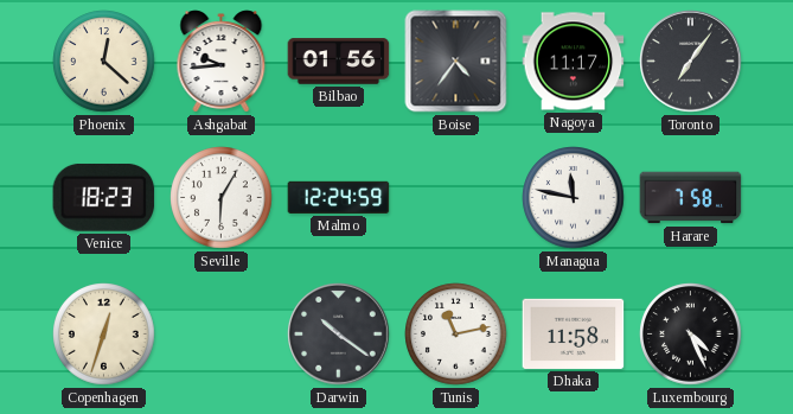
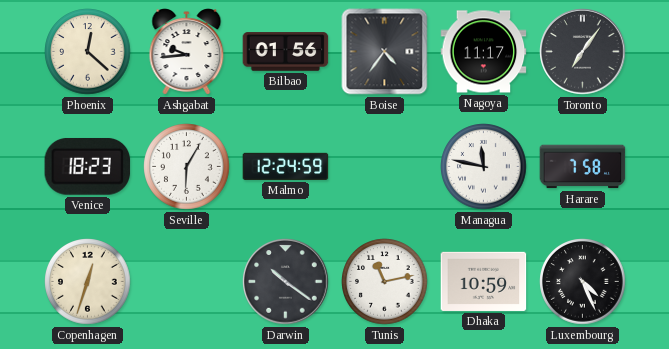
Dhaka: 11:58 -> 10:59
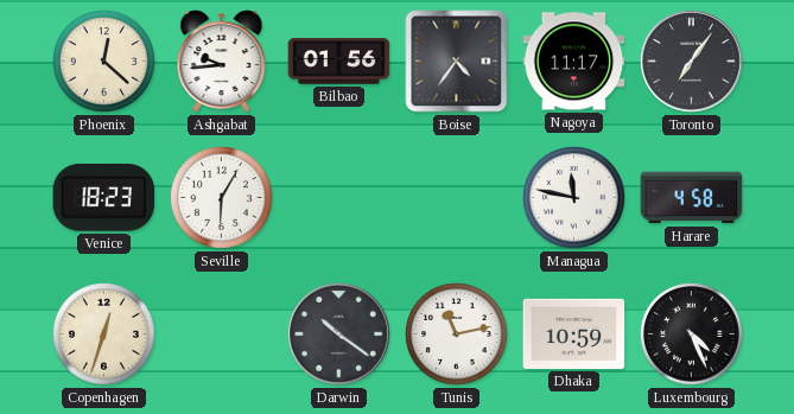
Malmo: 12:24 -> none
Harare: 7:58 -> 4:58
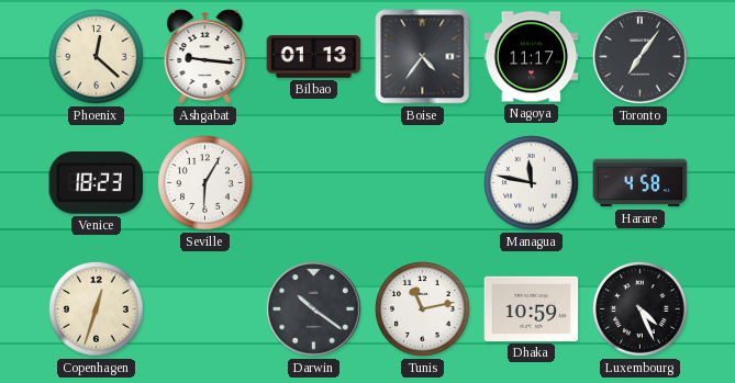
Ashgabat: 9:44 -> 9:16
Bilbao: 01:56 -> 01:13
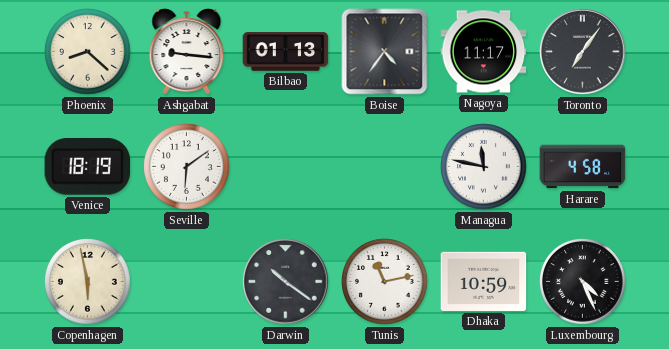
Phoenix: 12:22 -> 8:22
Venice: 18:23 -> 18:19
Seville: 6:05 -> 6:09
Copenhagen: 12:33 -> 5:58
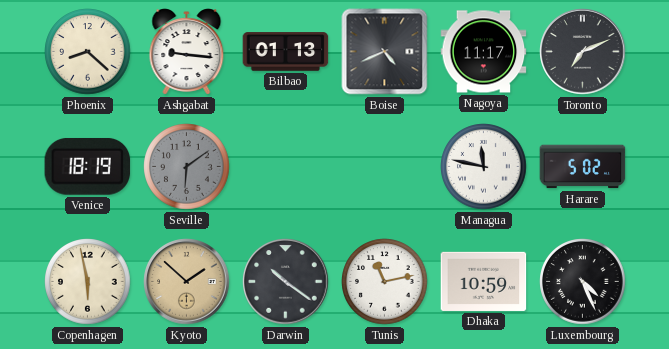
Boise: 4:36 -> 4:41
Toronto: 7:06 -> 7:11
Seville dial: white -> grey
Harare: 4:58 -> 5:02
Kyoto: none -> 1:52
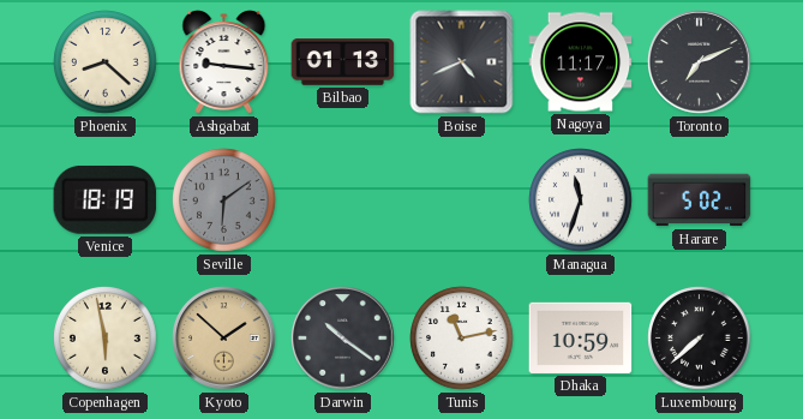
Managua: 11:47 -> 11:33
Luxembourg: 4:26 -> 7:38
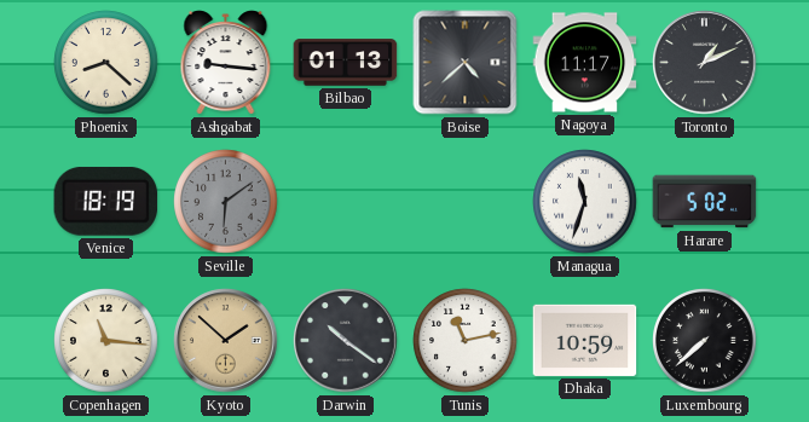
Boise: 4:41 -> 4:38
Toronto: 7:11 -> 1:11
Copenhagen: 5:58 -> 11:16
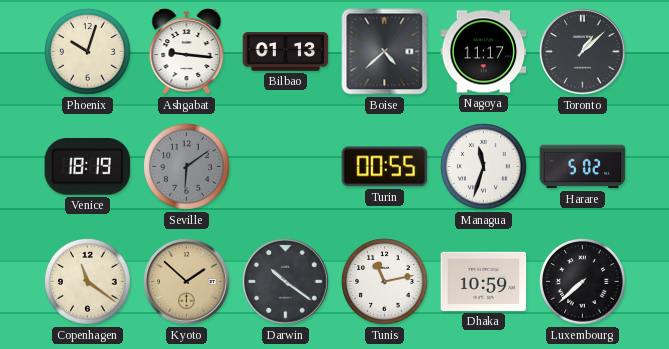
Phoenix: 8:22 -> 10:03
Toronto: 1:11 -> 1:08
Turin: none -> 00:55
Copenhagen: 11:16 -> 11:21
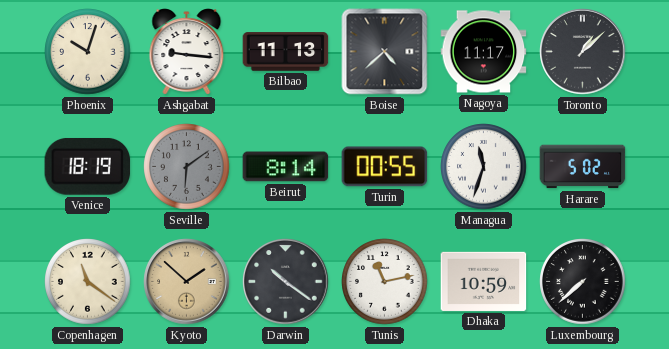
Bilbao: 01:13 -> 11:13
Beirut: none -> 8:14
